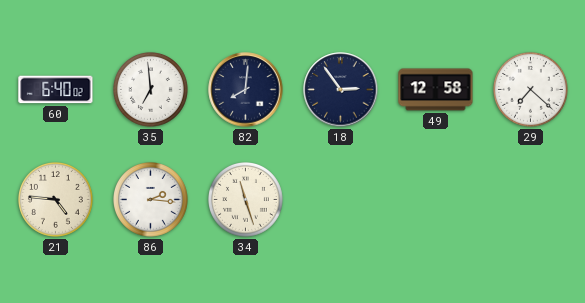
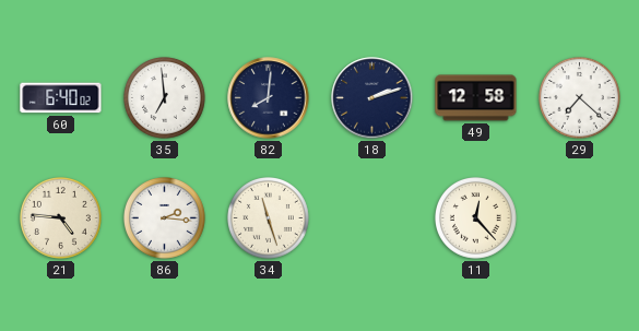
18: 2:54 -> 2:12
11: none -> 12:23
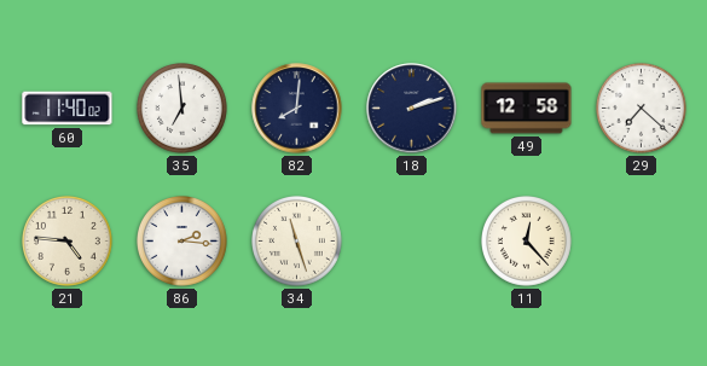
60: 6:40 -> 11:40
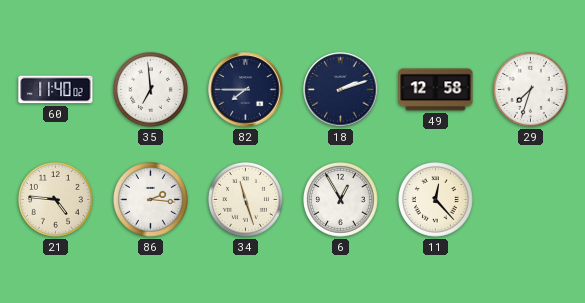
82: 8:01 -> 7:45
29: 7:22 -> 7:33
6: none -> 12:55
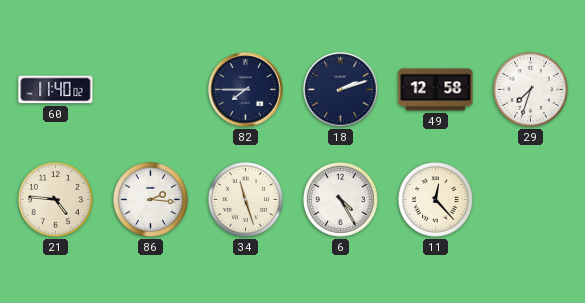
35: 6:59 -> none
6: 12:55 -> 4:25
